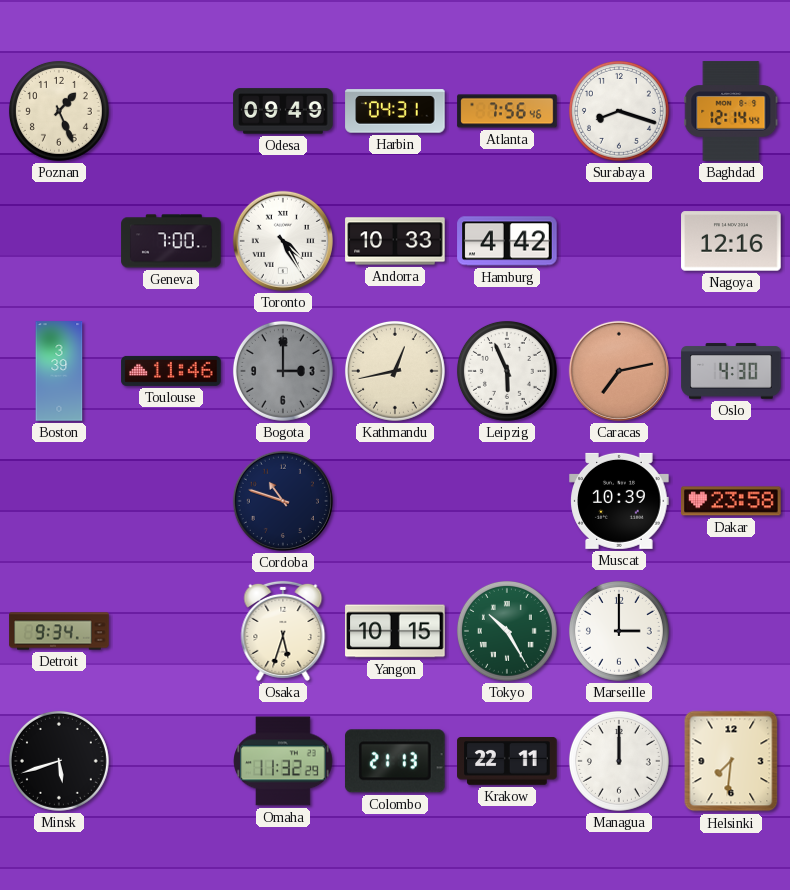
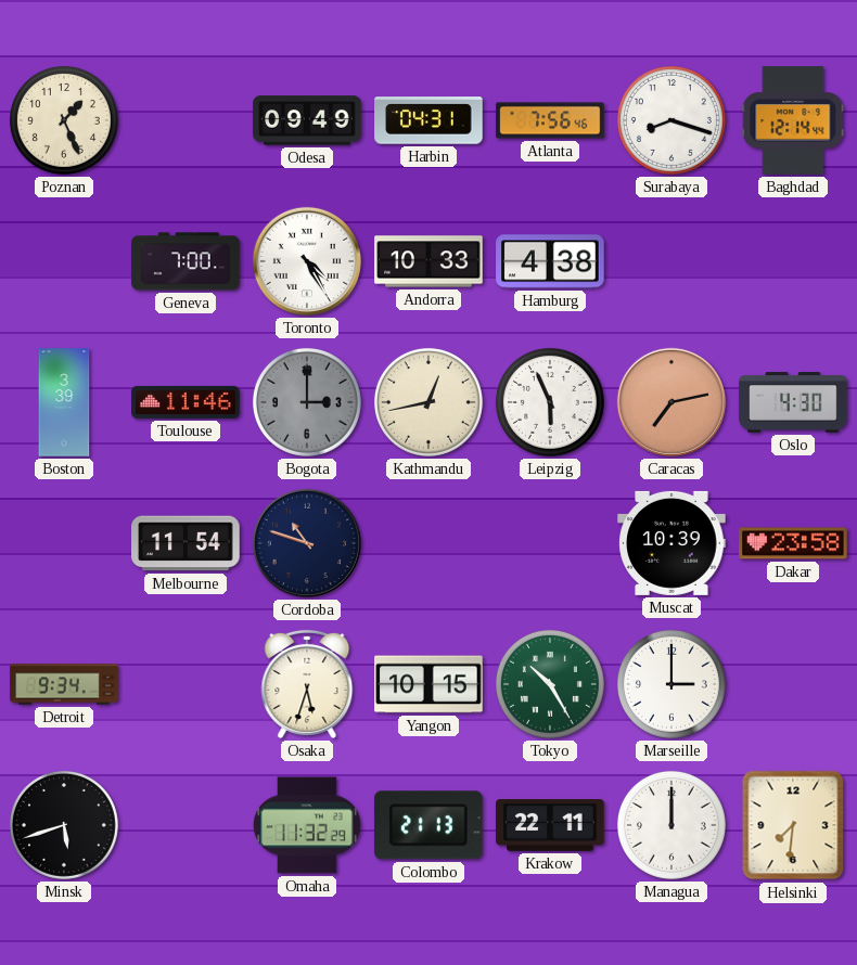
Hamburg: 4:42 -> 4:38
Nagoya: 12:16 -> none
Melbourne: none -> 11:54
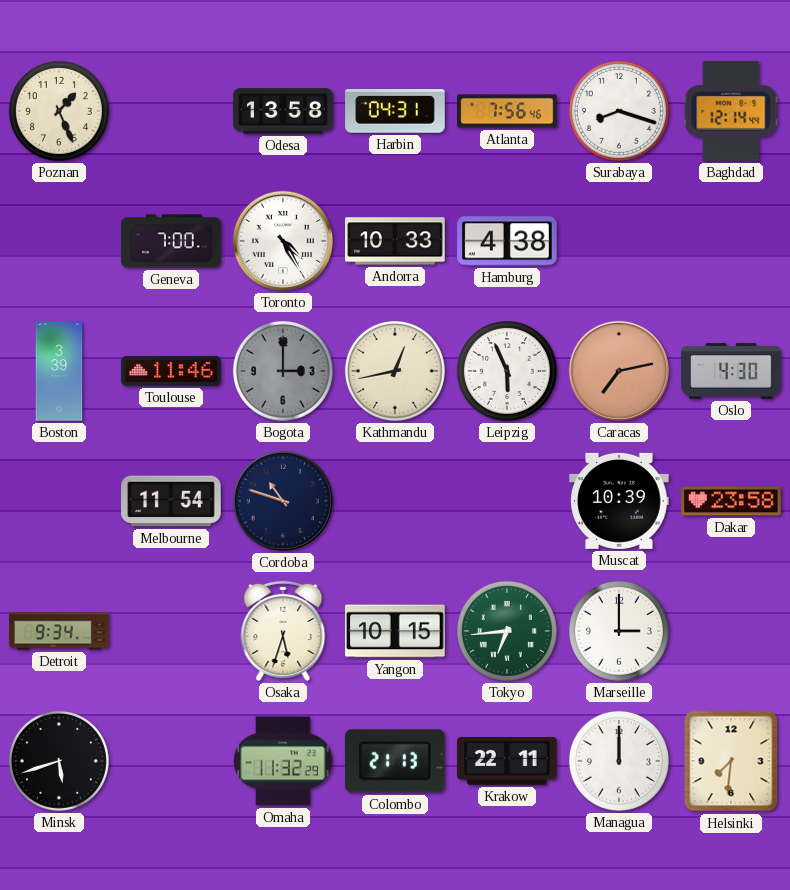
Odesa: 09:49 -> 13:58
Tokyo: 10:25 -> 6:44
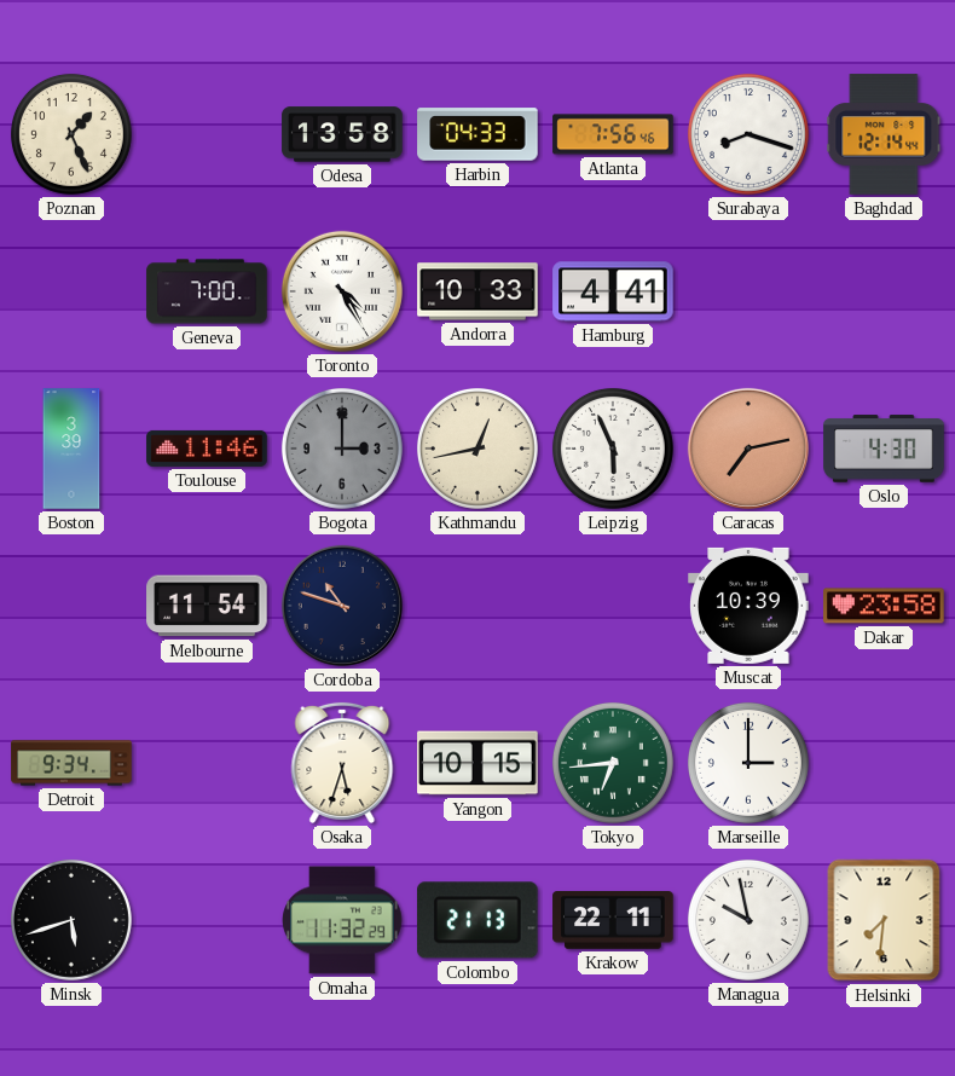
Harbin: 04:31 -> 04:33
Hamburg: 4:38 -> 4:41
Managua: 12:00 -> 9:58
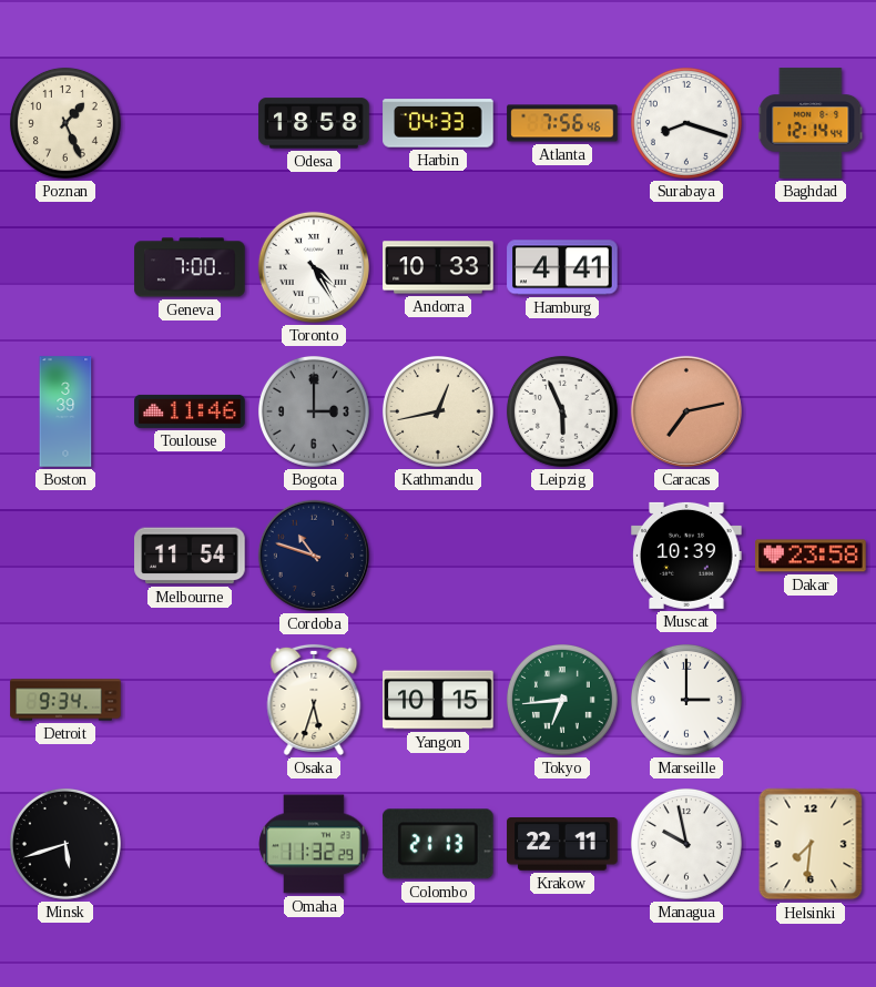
Odesa: 13:58 -> 18:58
Oslo: 4:30 -> none
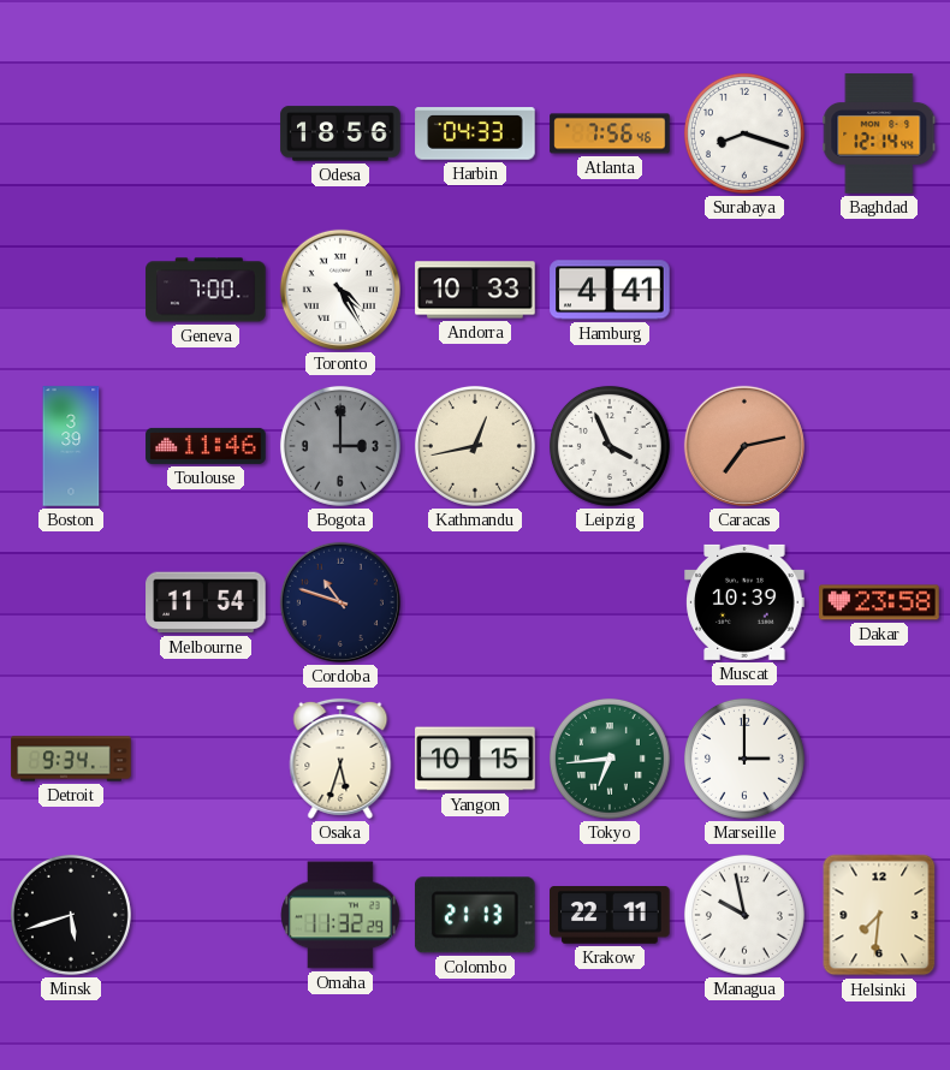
Poznan: 1:26 -> none
Odesa: 18:58 -> 18:56
Leipzig: 5:56 -> 3:56
